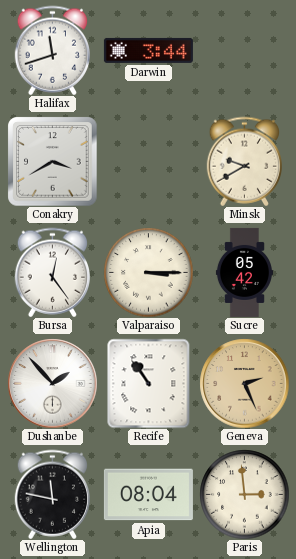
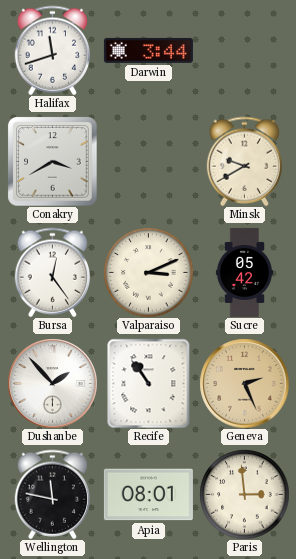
Valparaiso: 3:15 -> 3:11
Apia: 08:04 -> 08:01
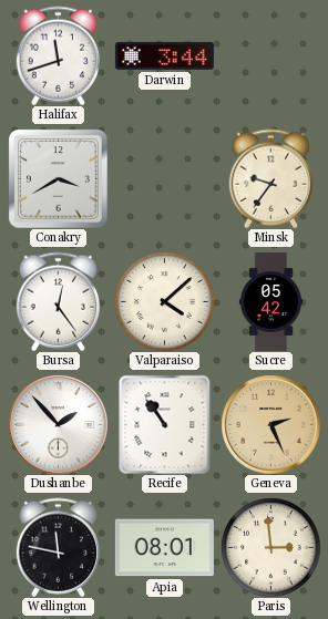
Minsk: 9:40 -> 9:36
Valparaiso: 3:11 -> 4:08
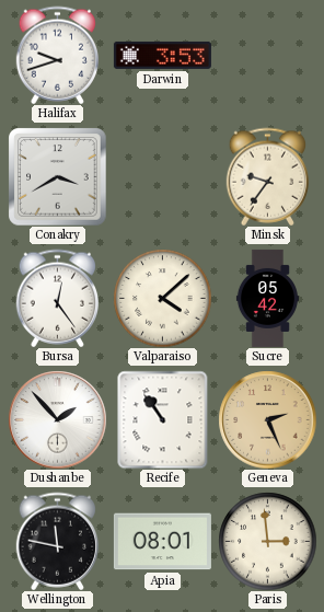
Halifax: 11:42 -> 9:42
Darwin: 3:44 -> 3:53
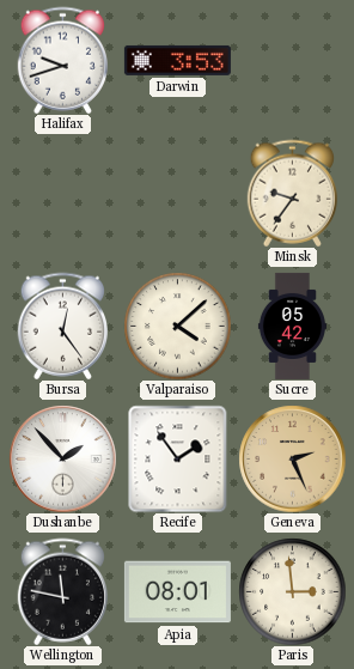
Conakry: 3:40 -> none
Recife: 10:54 -> 1:54
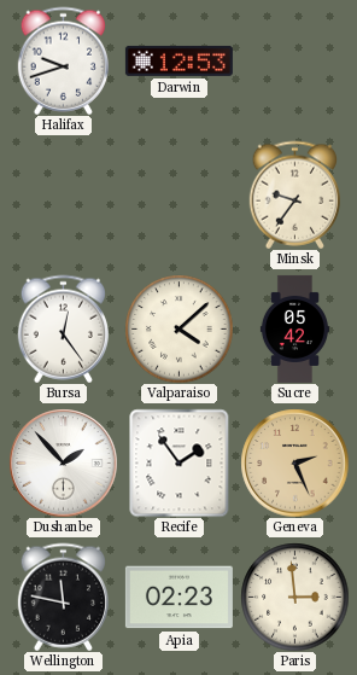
Darwin: 3:53 -> 12:53
Apia: 08:01 -> 02:23
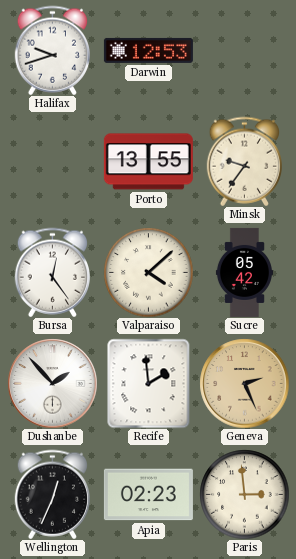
Porto: none -> 13:55
Recife: 1:54 -> 1:59
Wellington: 11:47 -> 12:34
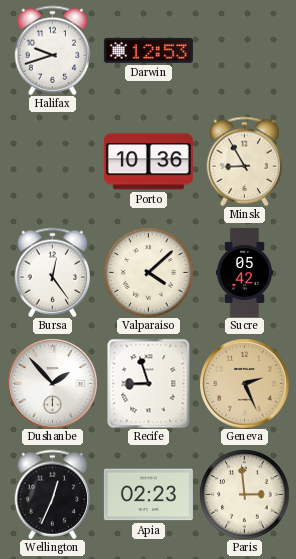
Porto: 13:55 -> 10:36
Minsk: 9:36 -> 8:55
Recife: 1:59 -> 8:57
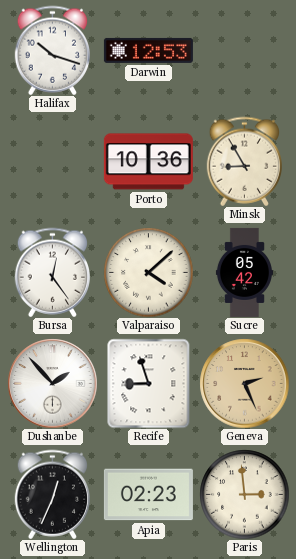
Halifax: 9:42 -> 10:18
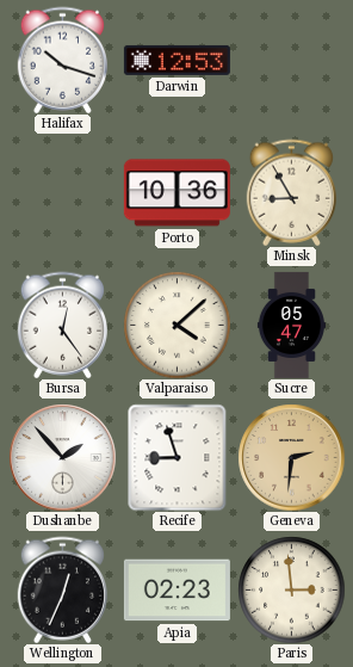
Sucre: 05:42 -> 05:47
Geneva: 2:26 -> 2:31
